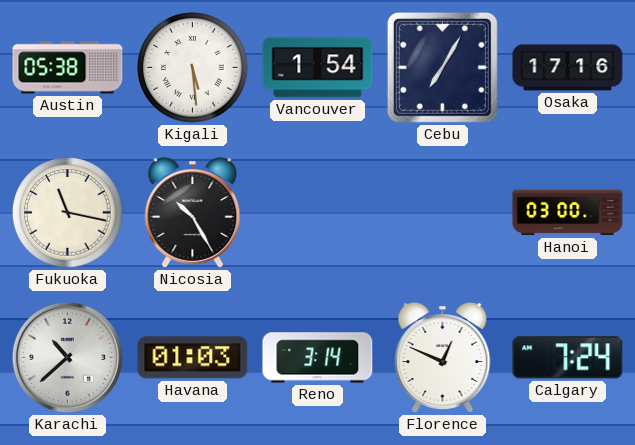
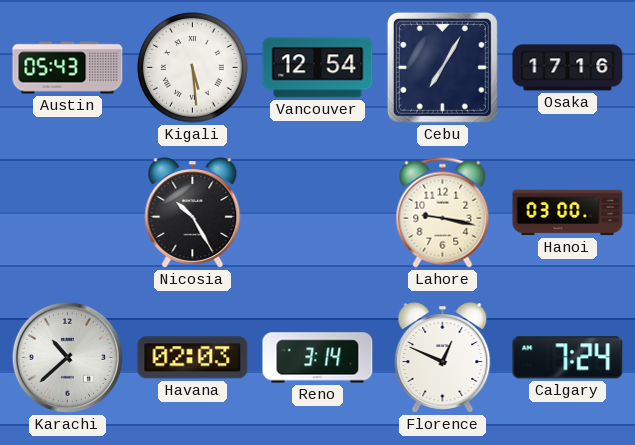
Austin: 05:38 -> 05:43
Vancouver: 1:54 -> 12:54
Fukuoka: 11:17 -> none
Lahore: none -> 9:17
Havana: 01:03 -> 02:03
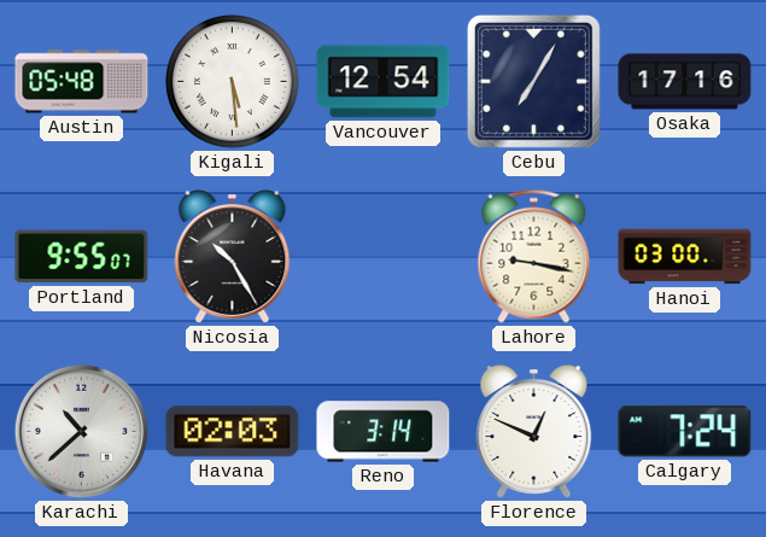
Austin: 05:43 -> 05:48
Portland: none -> 9:55
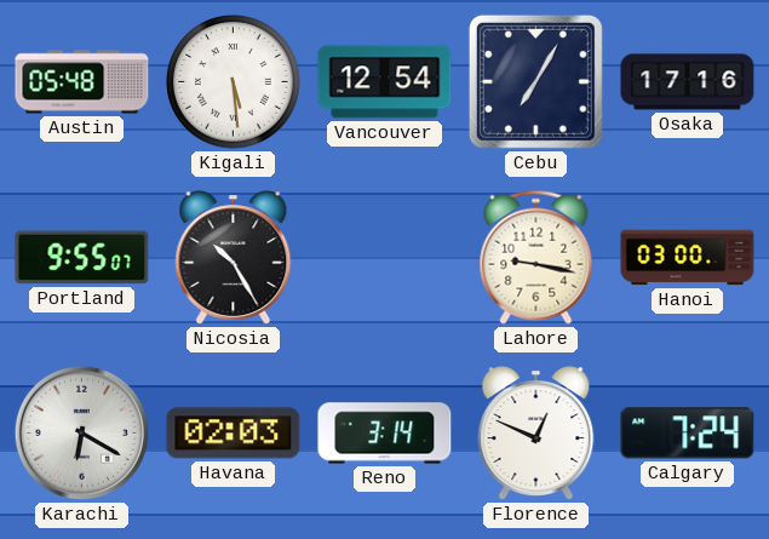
Karachi: 10:38 -> 6:20
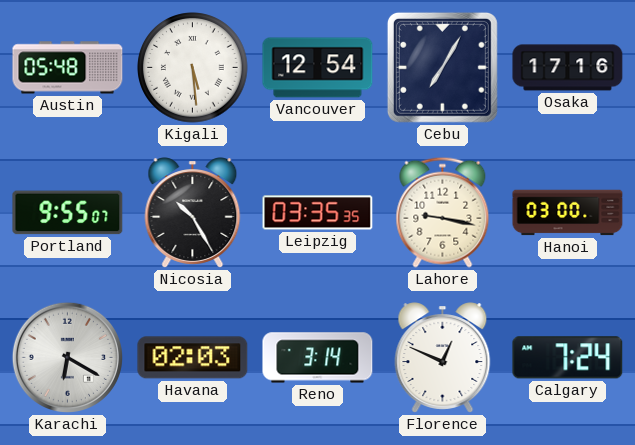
Leipzig: none -> 03:35
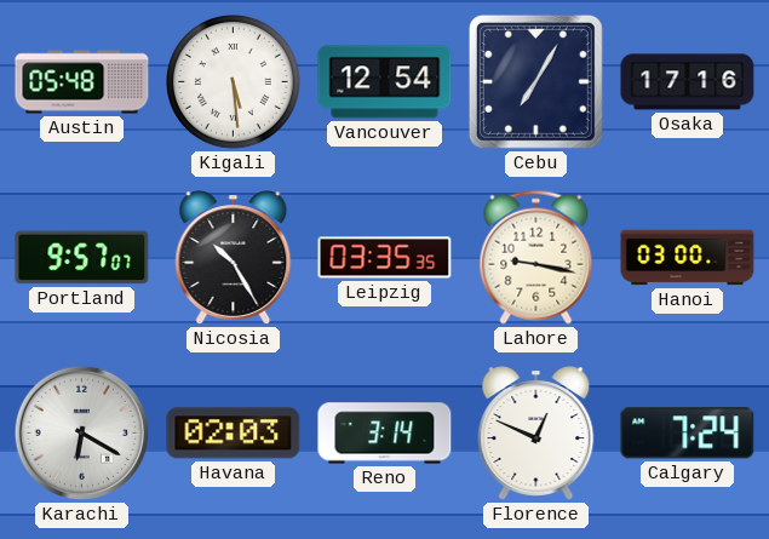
Portland: 9:55 -> 9:57
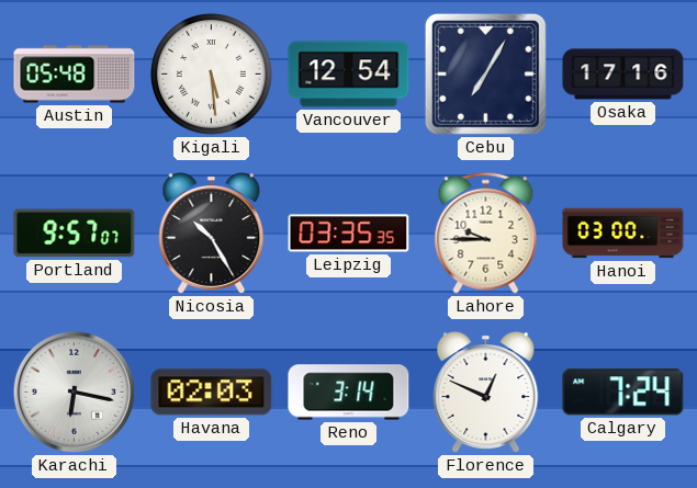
Lahore: 9:17 -> 9:45
Karachi: 6:20 -> 6:17
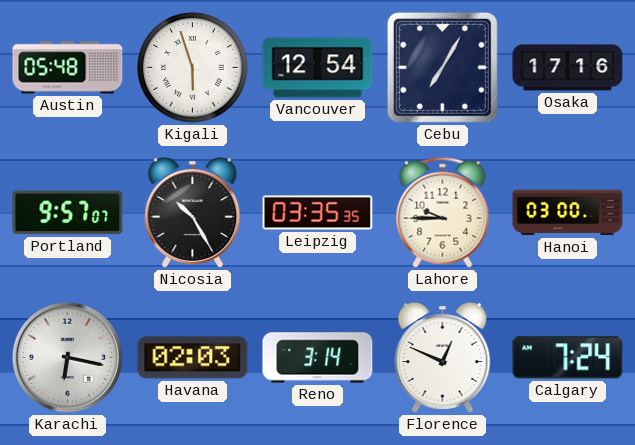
Kigali: 5:29 -> 5:57
